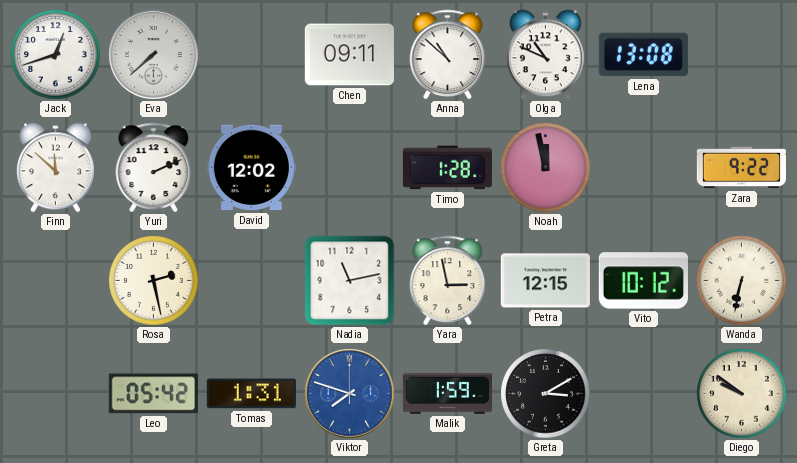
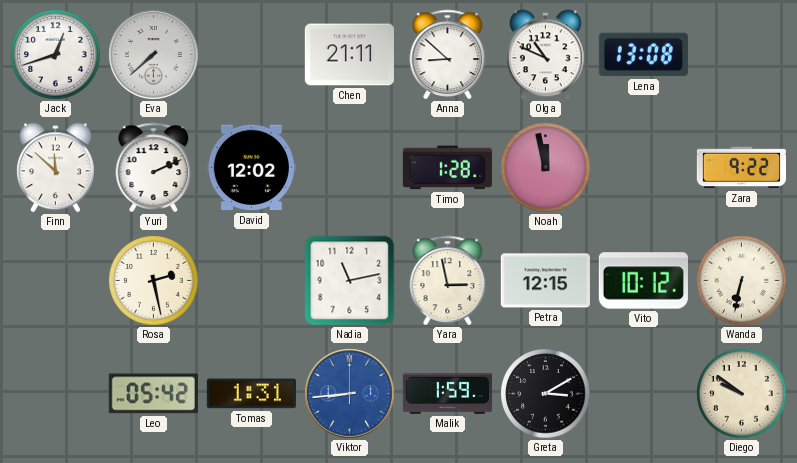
Chen: 09:11 -> 21:11
Anna: 10:52 -> 8:52
Viktor: 7:48 -> 8:44
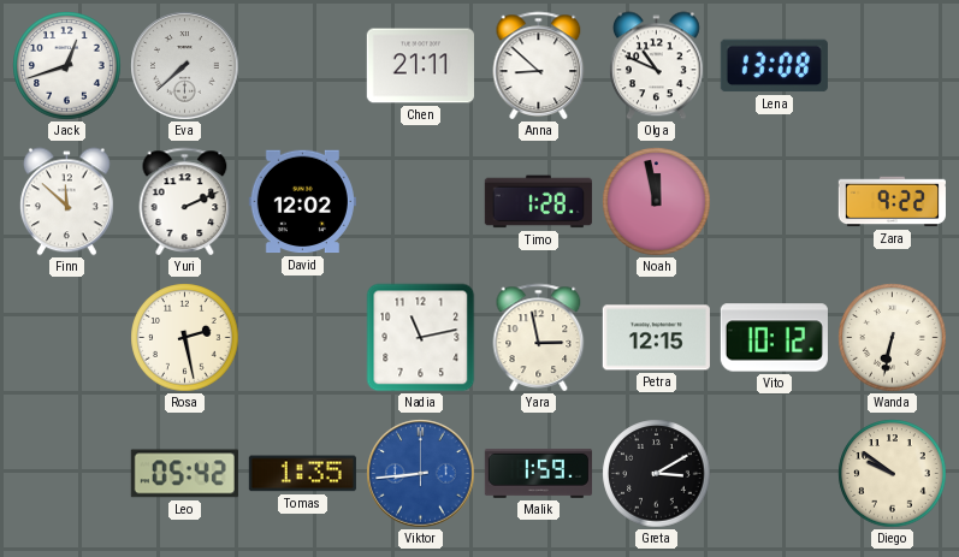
Tomas: 1:31 -> 1:35
